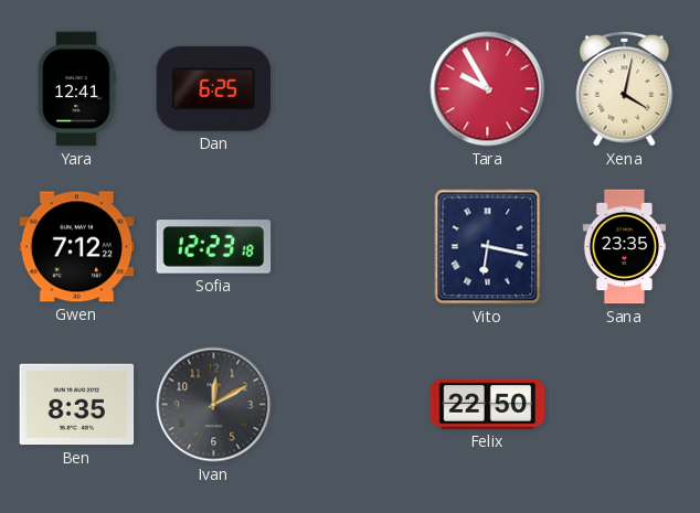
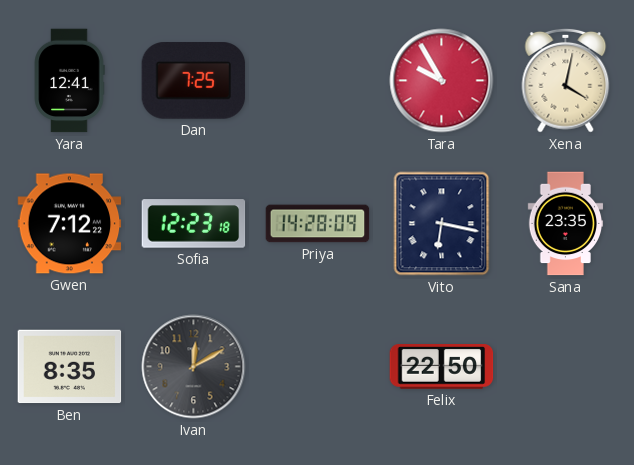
Dan: 6:25 -> 7:25
Priya: none -> 14:28
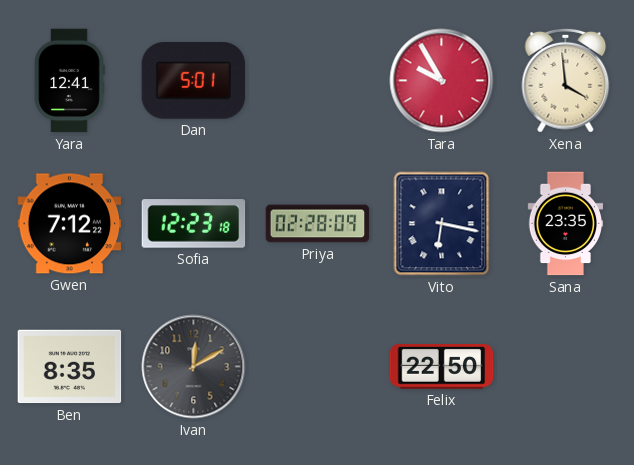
Dan: 7:25 -> 5:01
Xena: 4:02 -> 3:59
Priya: 14:28 -> 02:28
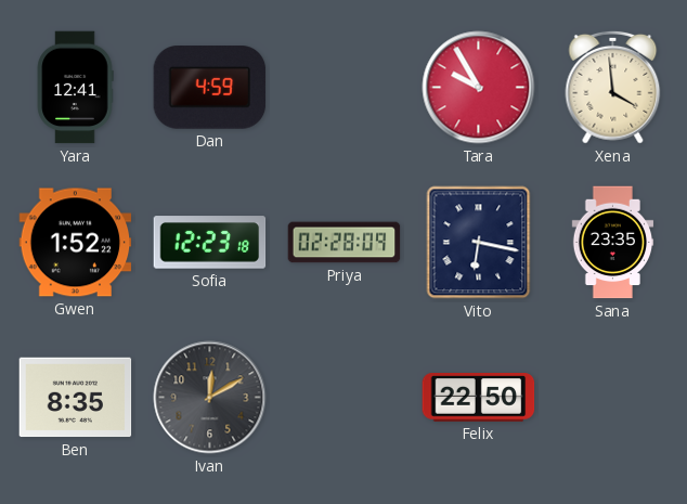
Dan: 5:01 -> 4:59
Gwen: 7:12 -> 1:52
